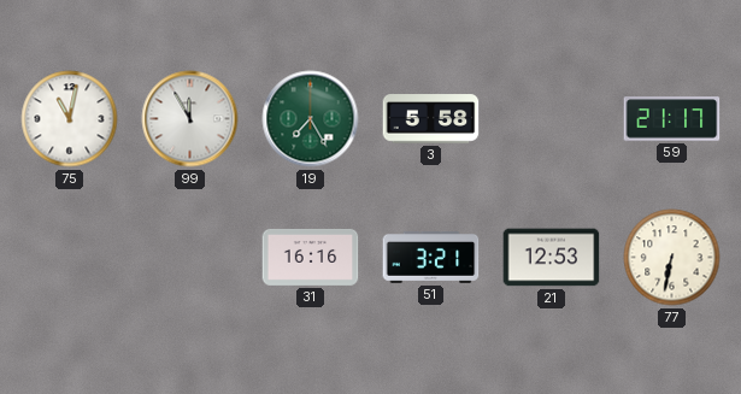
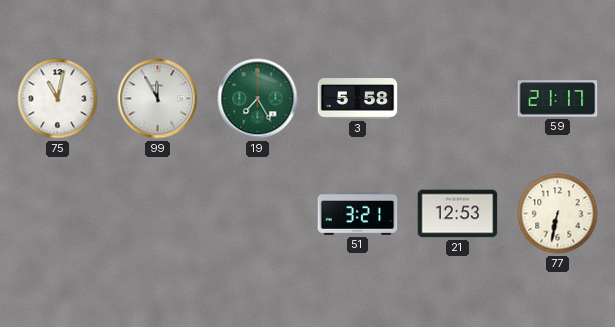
31: 16:16 -> none
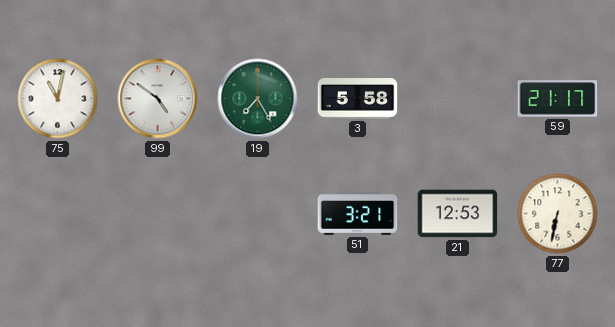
99: 11:55 -> 4:51
